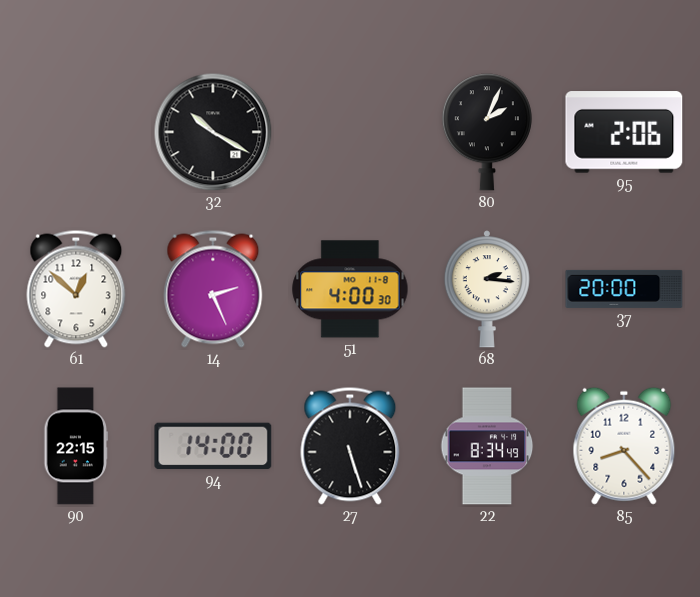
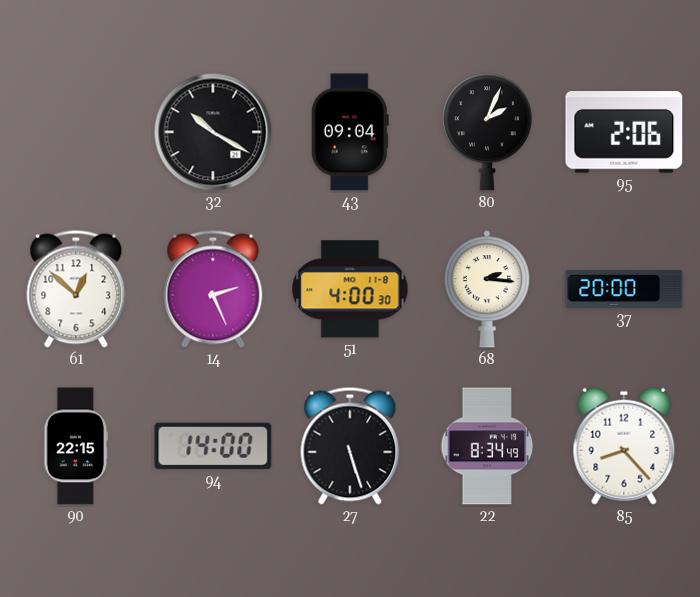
43: none -> 09:04
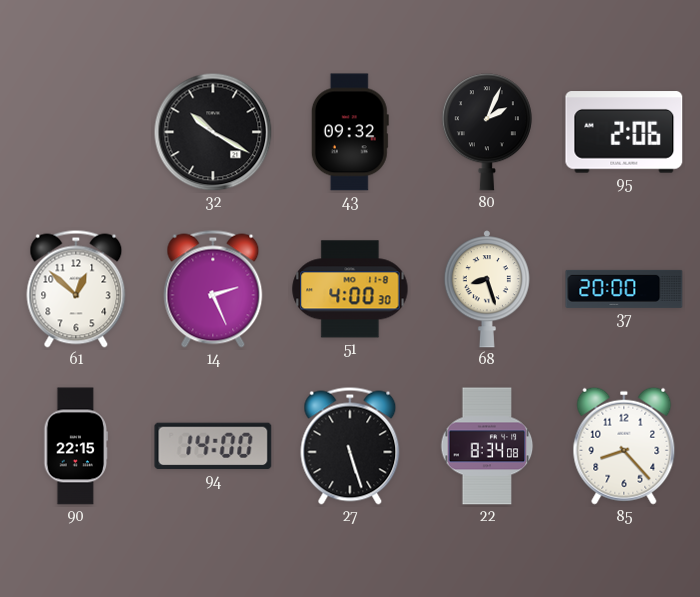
43: 09:04 -> 09:32
68: 2:16 -> 8:27
22: 8:34:49 -> 8:34:08
